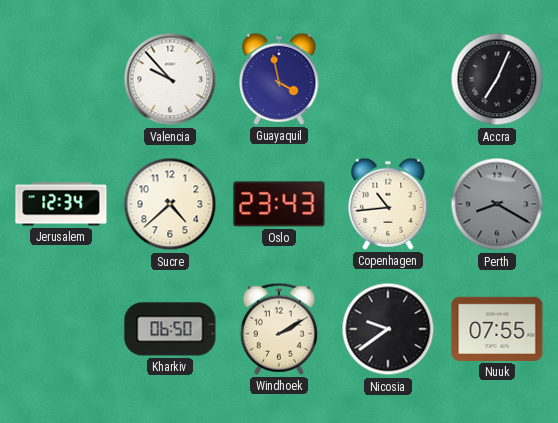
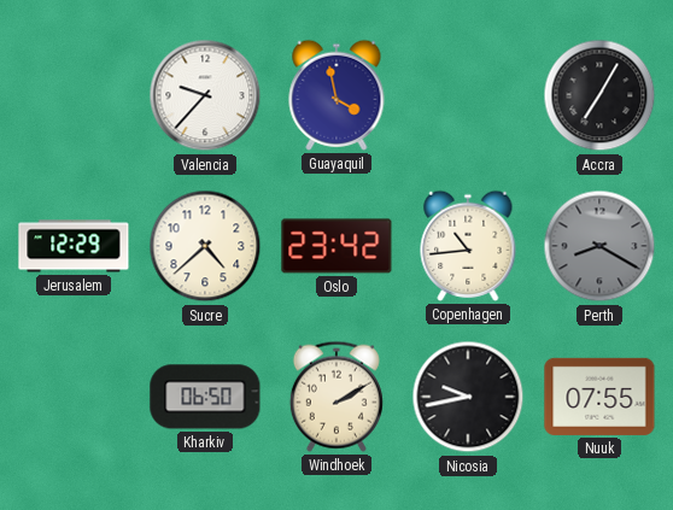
Valencia: 9:53 -> 9:37
Accra: 7:04 -> 7:05
Jerusalem: 12:34 -> 12:29
Oslo: 23:43 -> 23:42
Nicosia: 9:39 -> 9:43
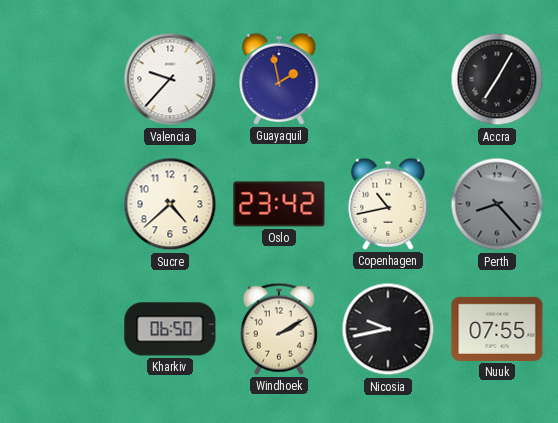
Guayaquil: 3:58 -> 1:58
Jerusalem: 12:29 -> none
Copenhagen: 10:44 -> 10:43
Perth: 8:20 -> 8:23
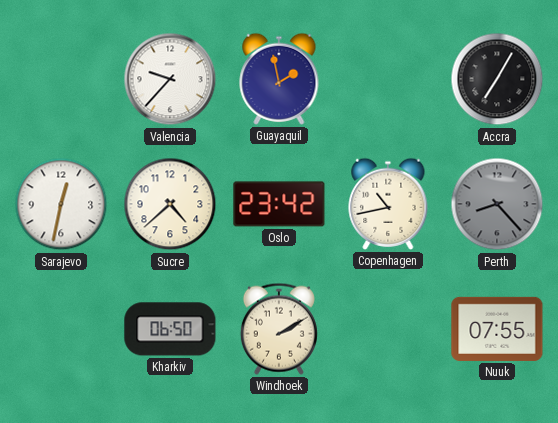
Sarajevo: none -> 12:32
Nicosia: 9:43 -> none
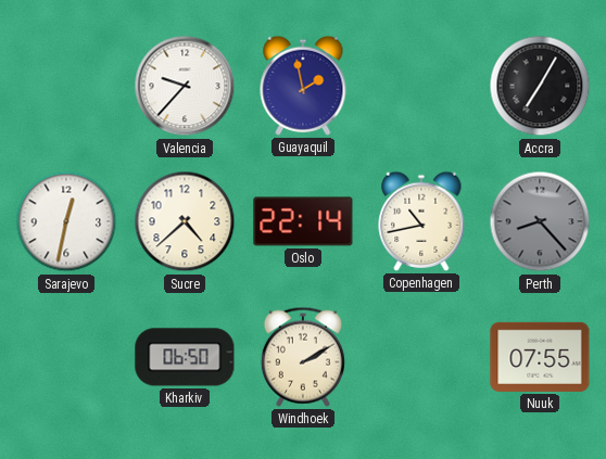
Oslo: 23:42 -> 22:14
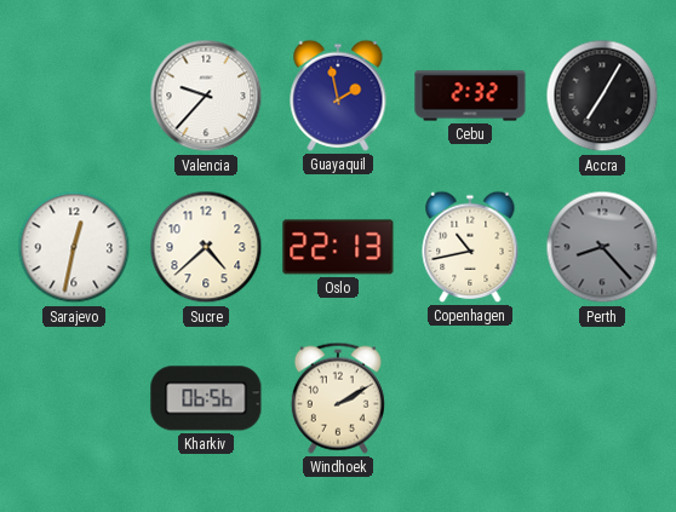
Cebu: none -> 2:32
Oslo: 22:14 -> 22:13
Kharkiv: 06:50 -> 06:56
Nuuk: 07:55 -> none
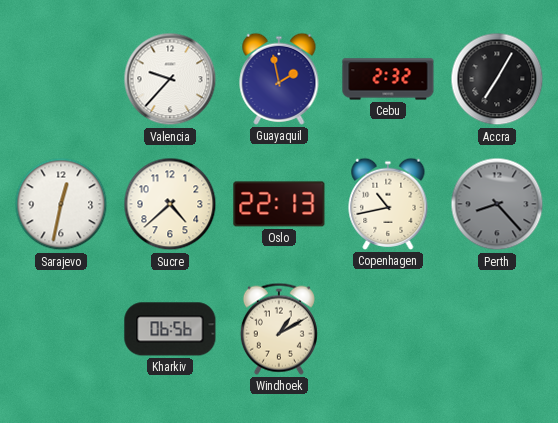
Windhoek: 2:10 -> 1:10
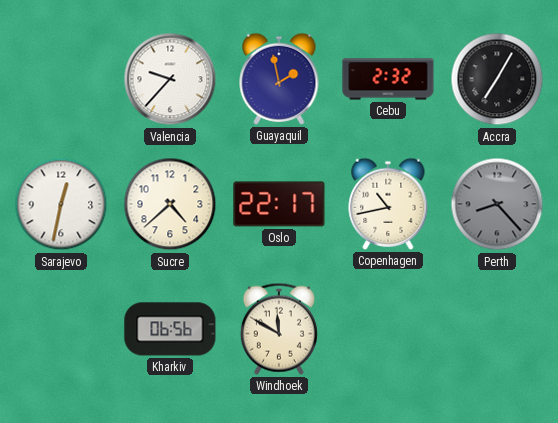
Oslo: 22:13 -> 22:17
Windhoek: 1:10 -> 11:50
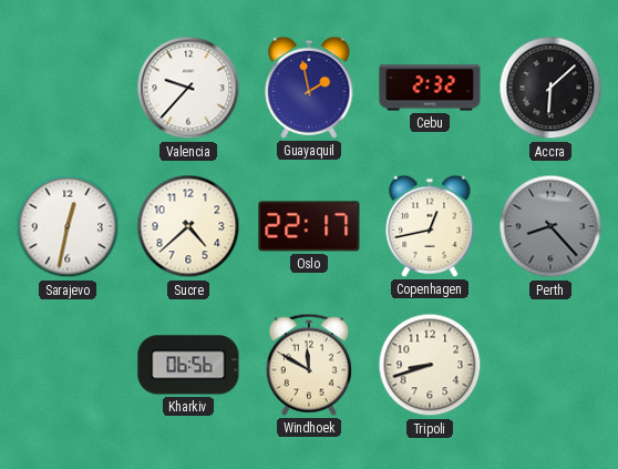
Accra: 7:05 -> 6:08
Copenhagen: 10:43 -> 12:43
Tripoli: none -> 8:42
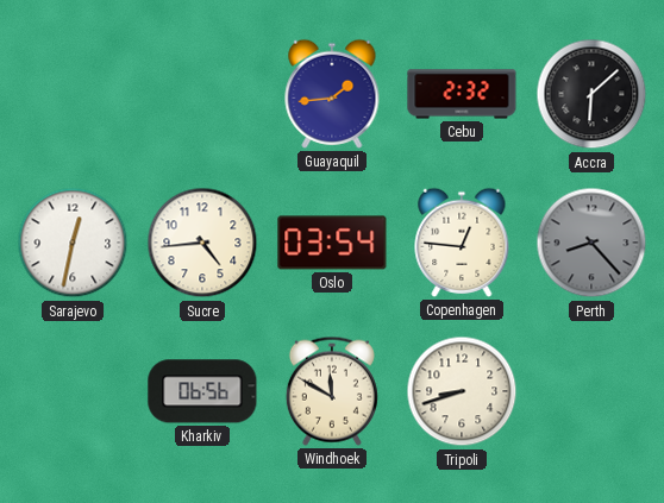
Valencia: 9:37 -> none
Guayaquil: 1:58 -> 1:44
Sucre: 4:38 -> 4:44
Oslo: 22:17 -> 03:54
Copenhagen: 12:43 -> 12:46
